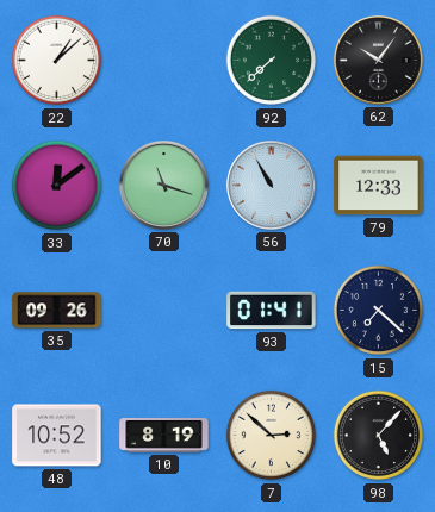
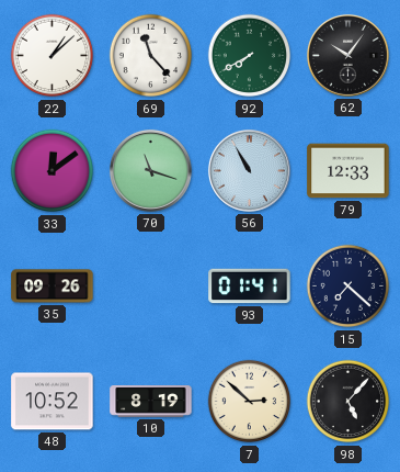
69: none -> 11:23
92: 7:38 -> 7:40
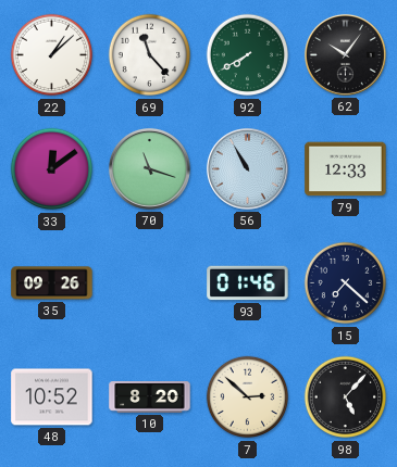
93: 01:41 -> 01:46
10: 8:19 -> 8:20
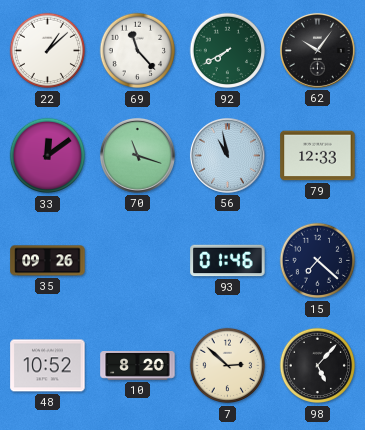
56: 10:55 -> 10:58
